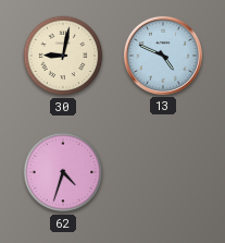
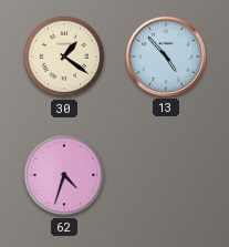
30: 9:02 -> 1:21
13: 4:49 -> 4:53
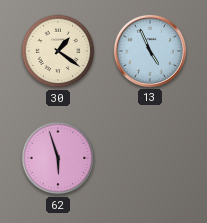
13: 4:53 -> 4:56
62: 4:33 -> 5:57
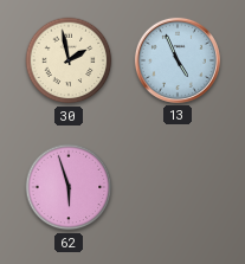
30: 1:21 -> 1:58
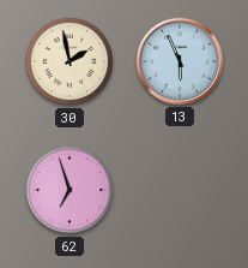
13: 4:56 -> 5:56
62: 5:57 -> 6:57
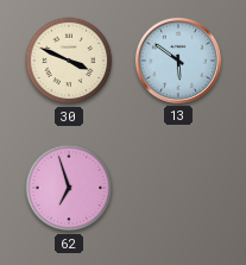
30: 1:58 -> 3:49
13: 5:56 -> 5:51
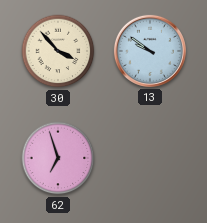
30: 3:49 -> 3:53
13: 5:51 -> 9:51
